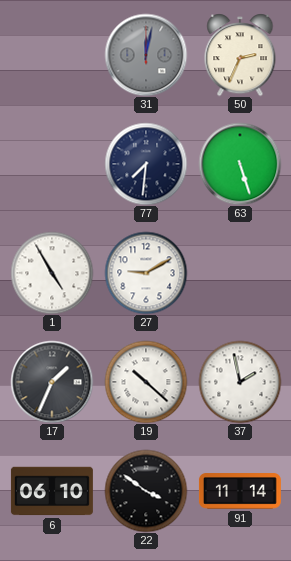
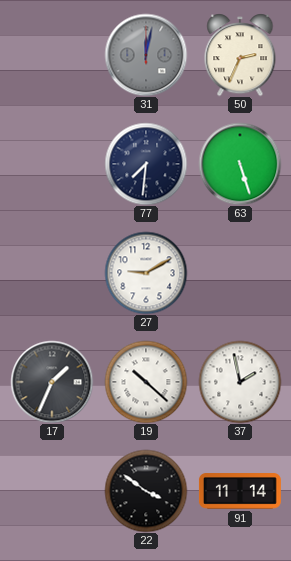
1: 4:55 -> none
6: 06:10 -> none
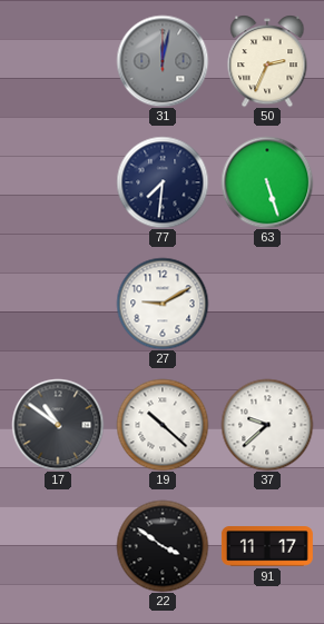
17: 1:34 -> 10:51
37: 1:58 -> 9:38
91: 11:14 -> 11:17
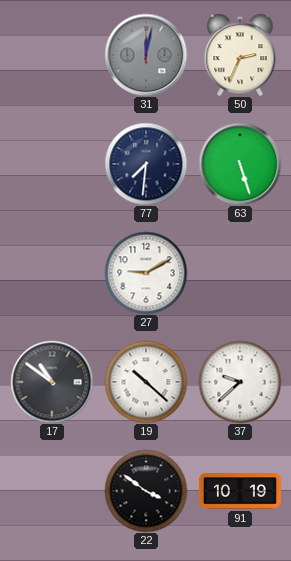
91: 11:17 -> 10:19
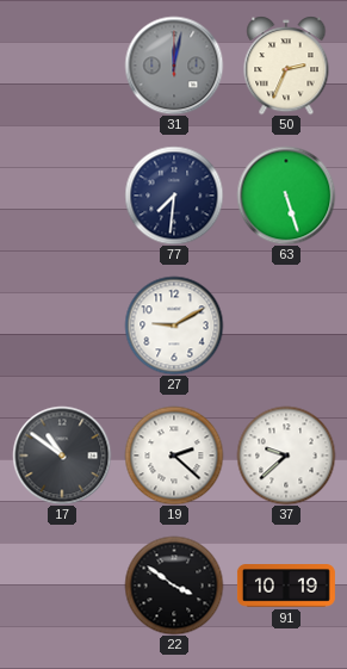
19: 10:22 -> 2:22
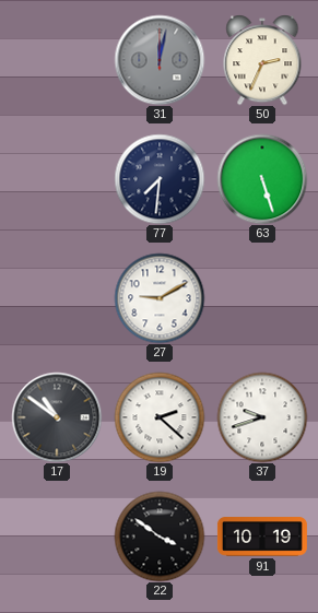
37: 9:38 -> 9:42
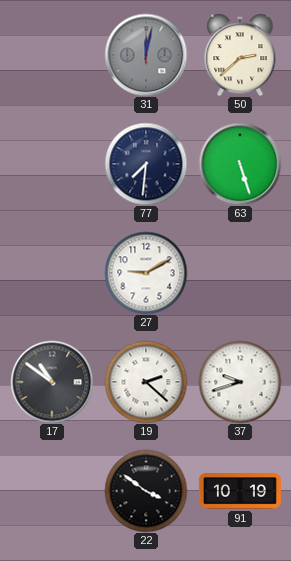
50: 2:34 -> 2:38
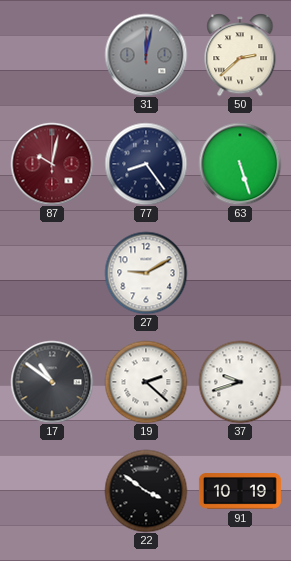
87: none -> 10:02
77: 7:31 -> 8:24
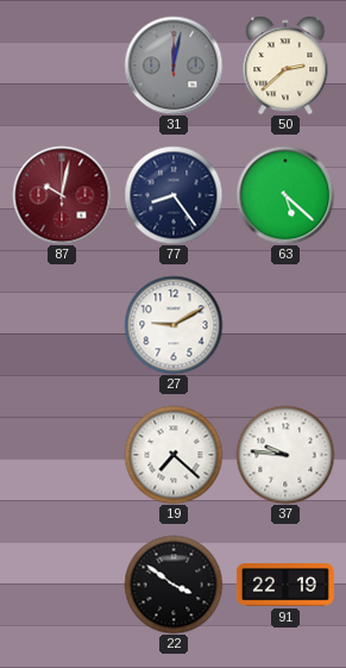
63: 5:27 -> 5:22
17: 10:51 -> none
19: 2:22 -> 7:22
37: 9:42 -> 9:46
91: 10:19 -> 22:19
